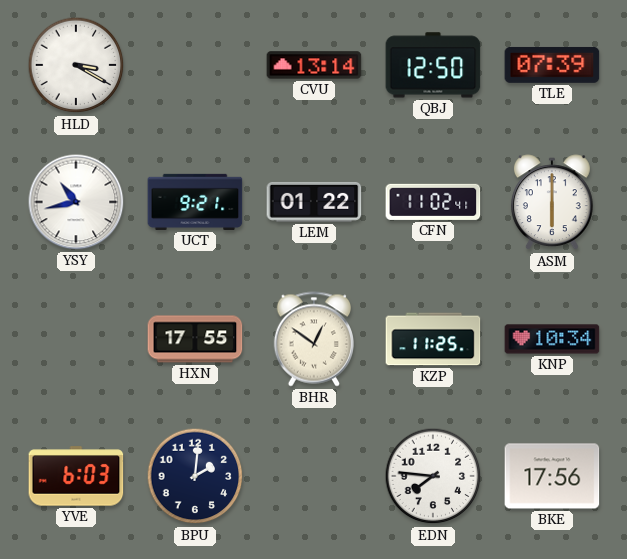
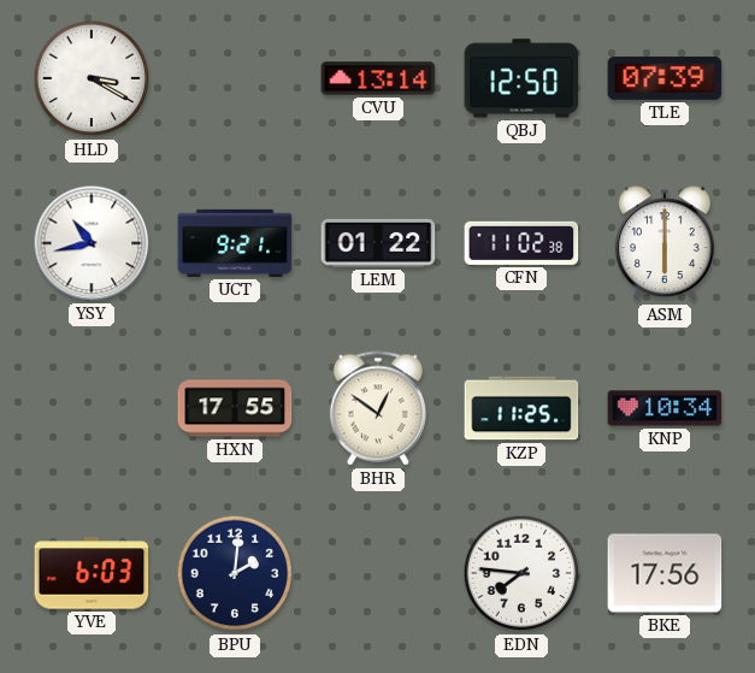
CFN: 11:02:41 -> 11:02:38
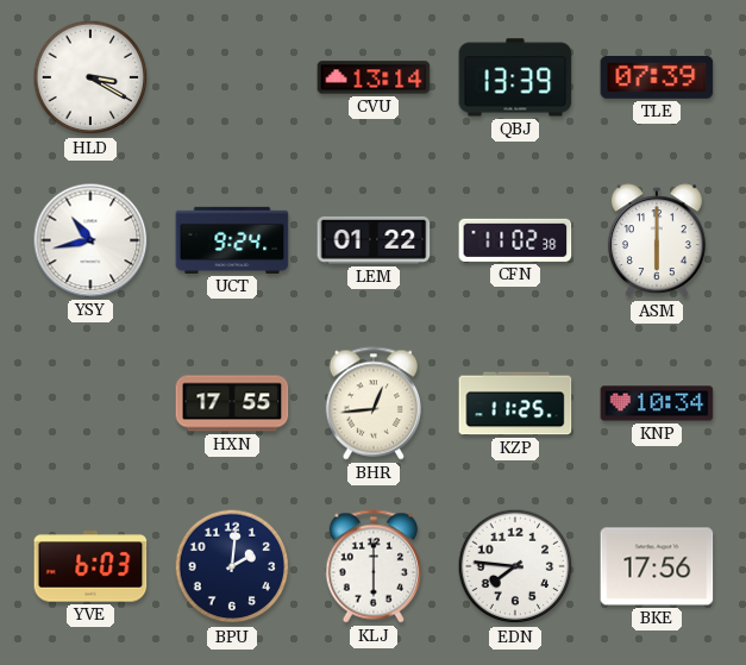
QBJ: 12:50 -> 13:39
UCT: 9:21 -> 9:24
BHR: 12:51 -> 12:44
KLJ: none -> 6:00
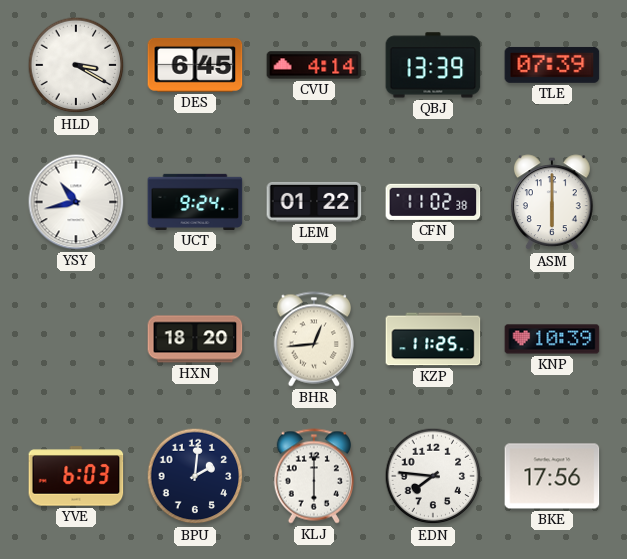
DES: none -> 6:45
CVU: 13:14 -> 4:14
HXN: 17:55 -> 18:20
KNP: 10:34 -> 10:39
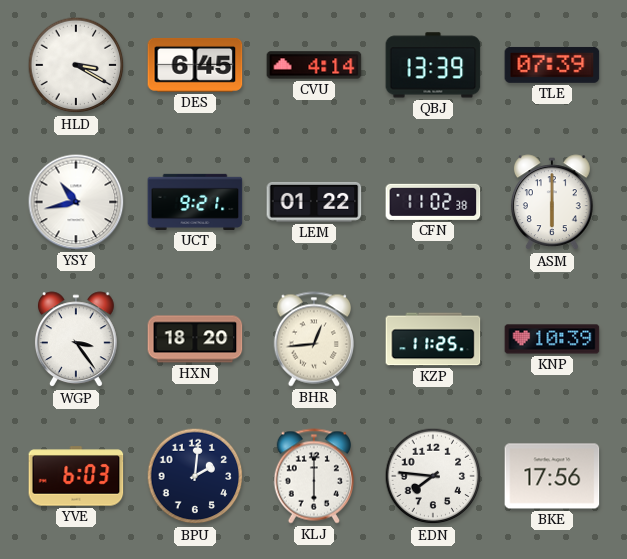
UCT: 9:24 -> 9:21
WGP: none -> 3:24
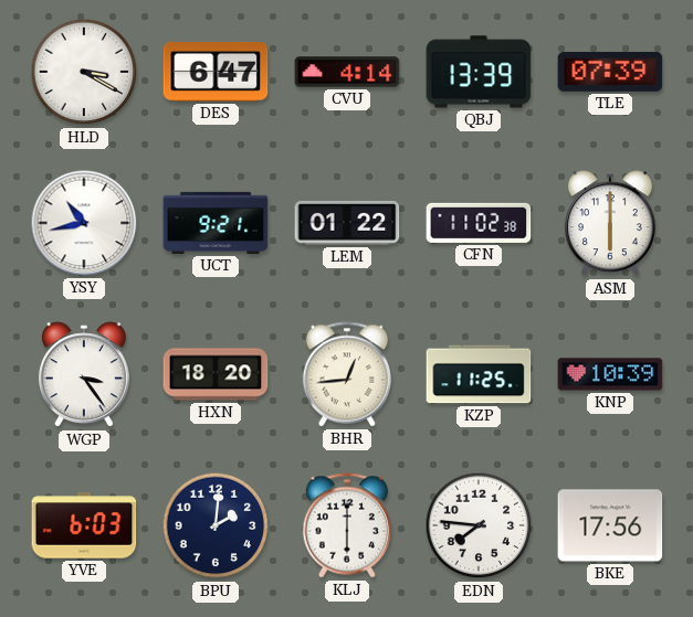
DES: 6:45 -> 6:47
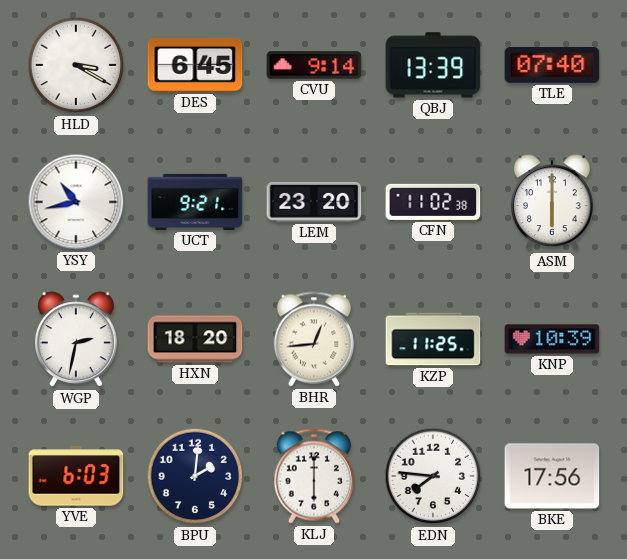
DES: 6:47 -> 6:45
CVU: 4:14 -> 9:14
TLE: 07:39 -> 07:40
LEM: 01:22 -> 23:20
WGP: 3:24 -> 2:32
